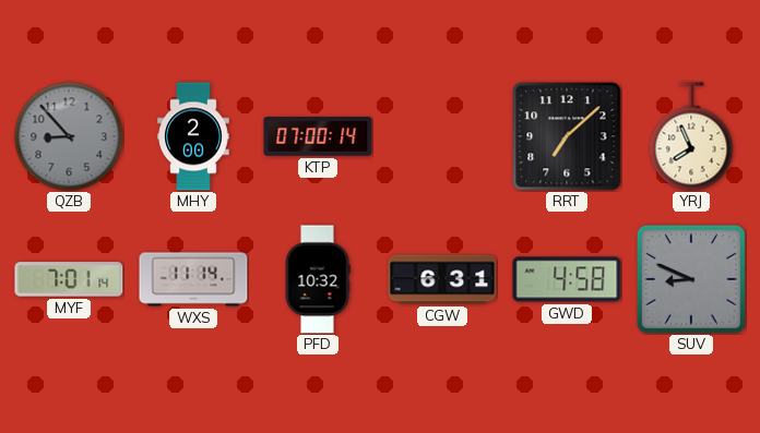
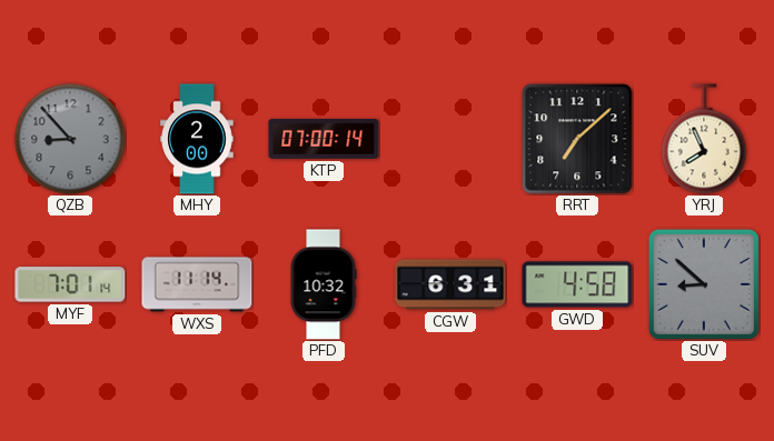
SUV: 8:49 -> 8:52
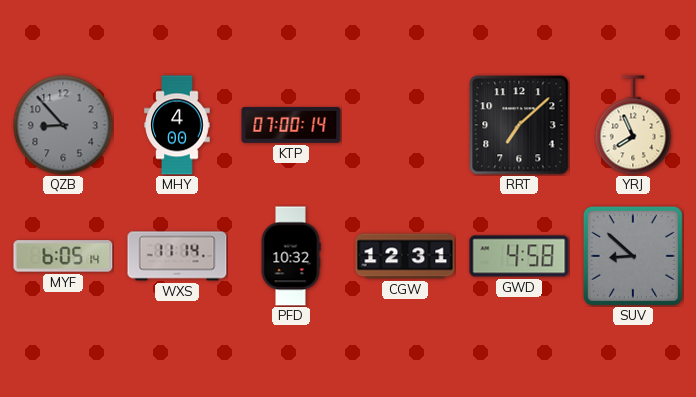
MHY: 2:00 -> 4:00
MYF: 7:01 -> 6:05
CGW: 6:31 -> 12:31
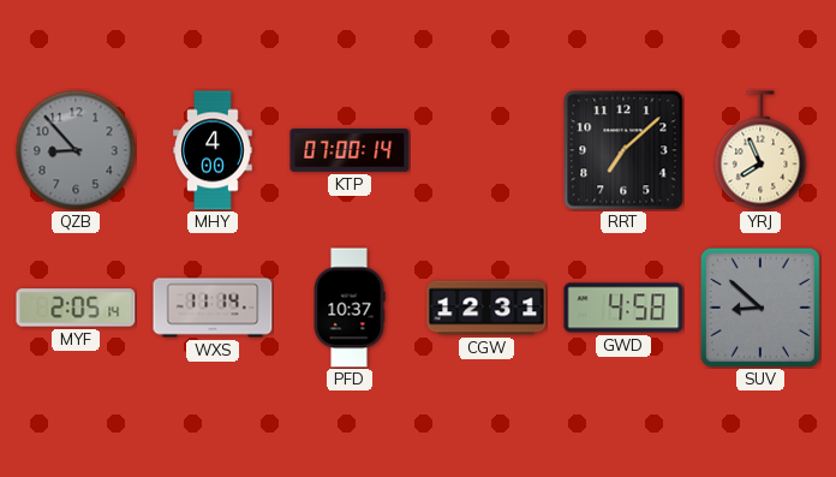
MYF: 6:05 -> 2:05
PFD: 10:32 -> 10:37
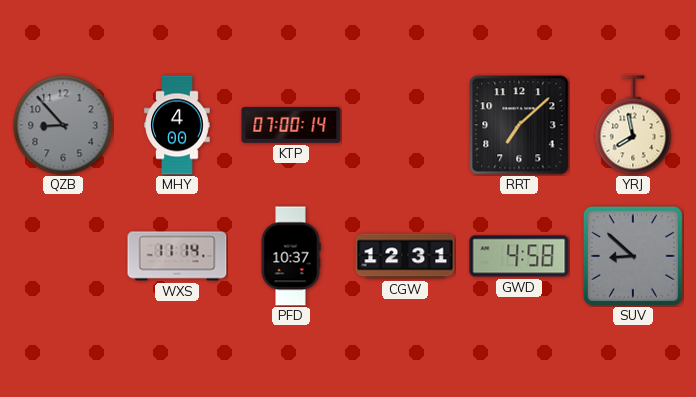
YRJ: 7:56 -> 7:58
MYF: 2:05 -> none
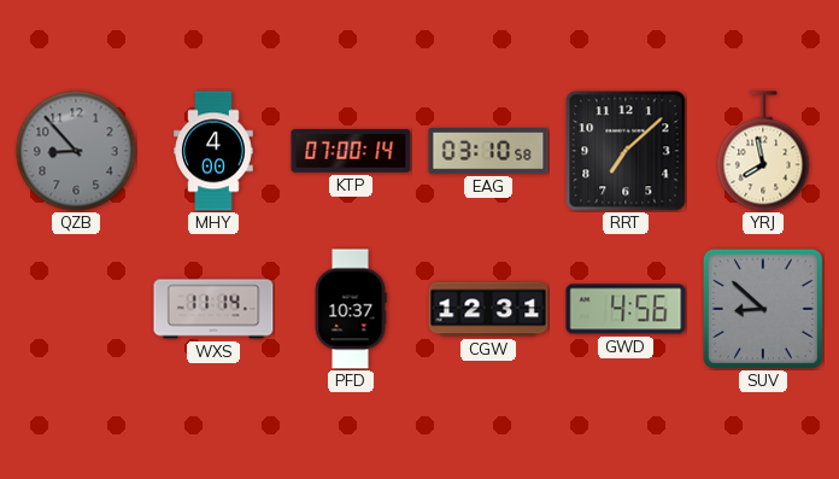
EAG: none -> 03:10
GWD: 4:58 -> 4:56
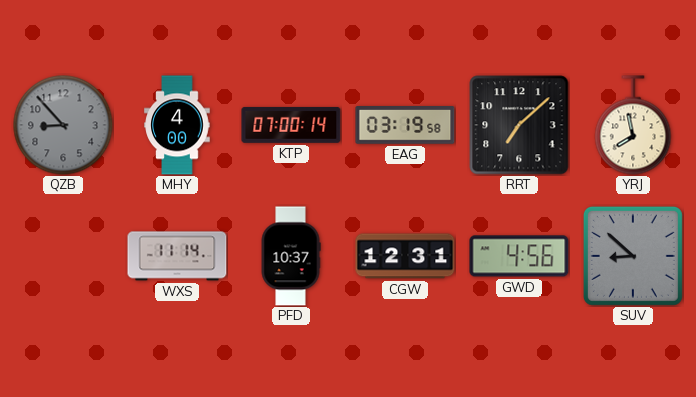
EAG: 03:10 -> 03:19
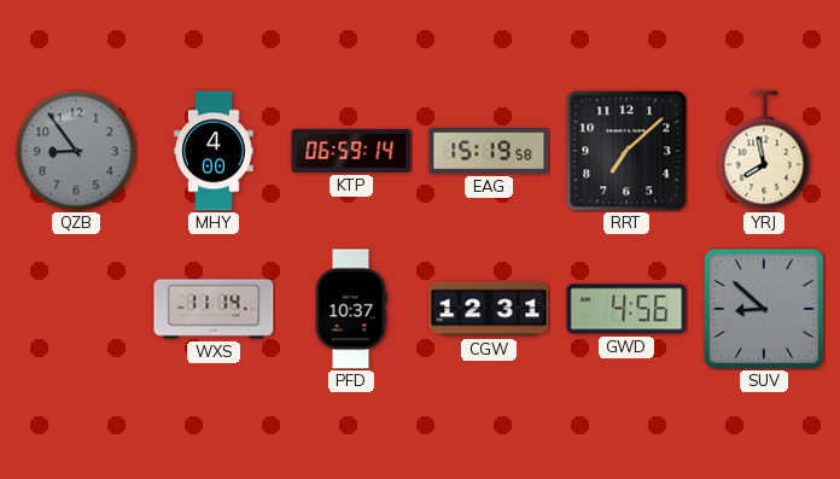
QZB: 8:53 -> 8:54
KTP: 07:00 -> 06:59
EAG: 03:19 -> 15:19
